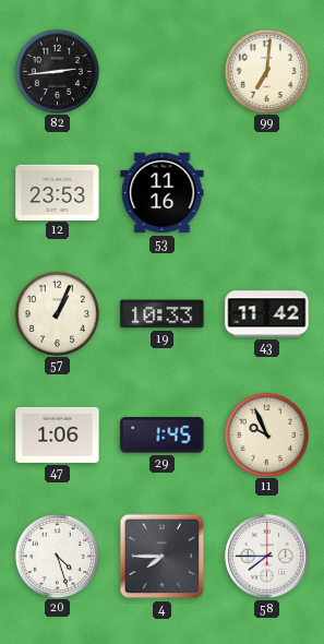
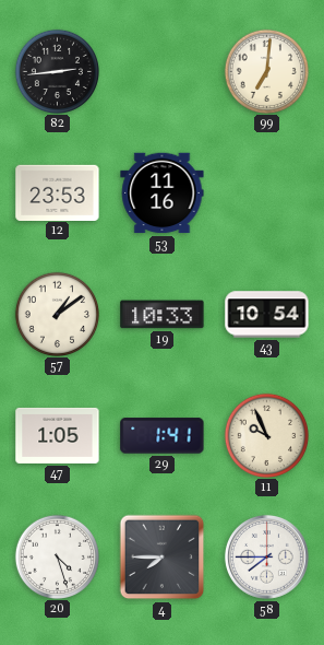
57: 1:04 -> 1:09
43: 11:42 -> 10:54
47: 1:06 -> 1:05
29: 1:45 -> 1:41
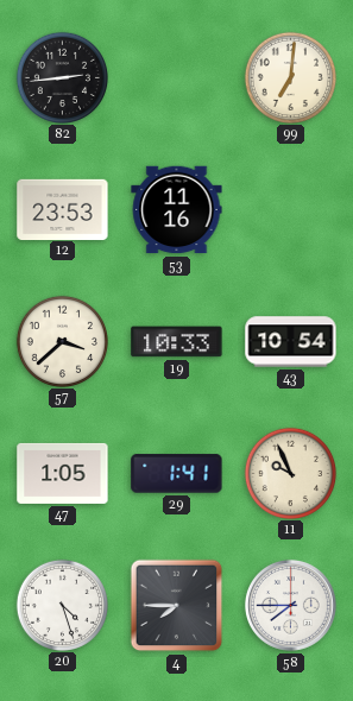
57: 1:09 -> 3:38
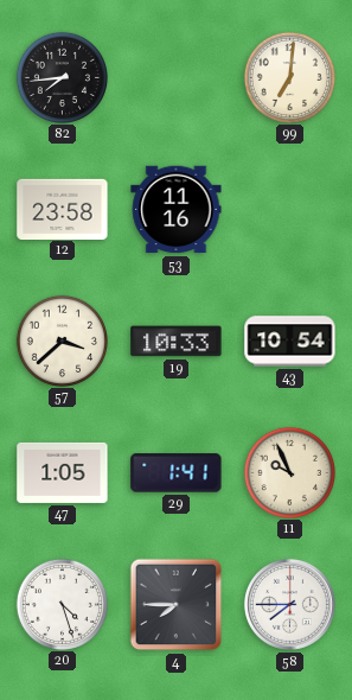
82: 2:44 -> 7:44
12: 23:53 -> 23:58
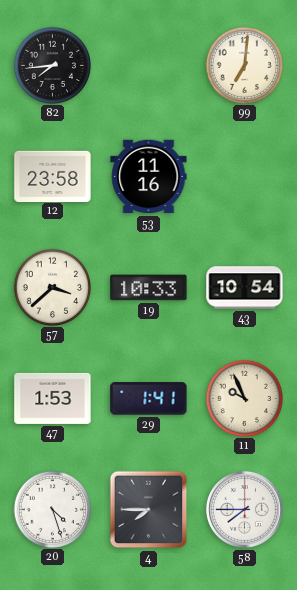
47: 1:05 -> 1:53
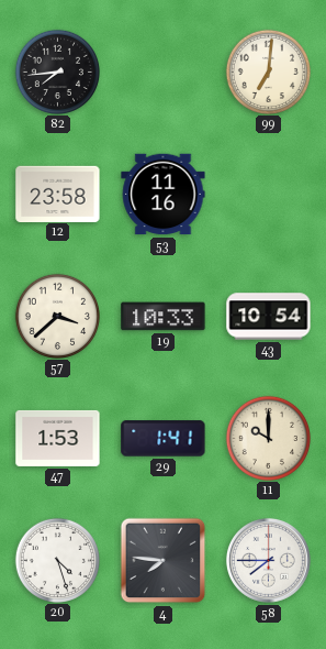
11: 9:56 -> 10:00
4: 7:45 -> 7:46
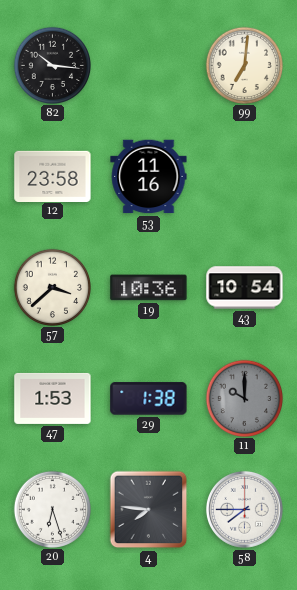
82: 7:44 -> 10:16
19: 10:33 -> 10:36
29: 1:41 -> 1:38
11 dial: cream -> grey
20: 4:27 -> 6:27
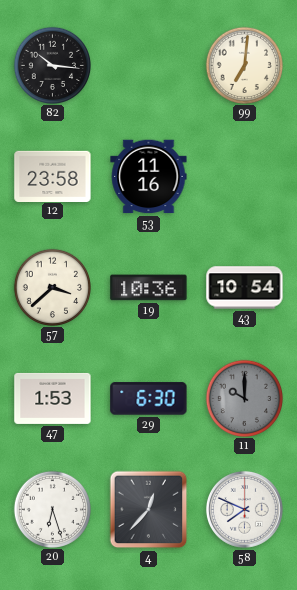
29: 1:38 -> 6:30
4: 7:46 -> 12:37
58: 7:45 -> 7:49
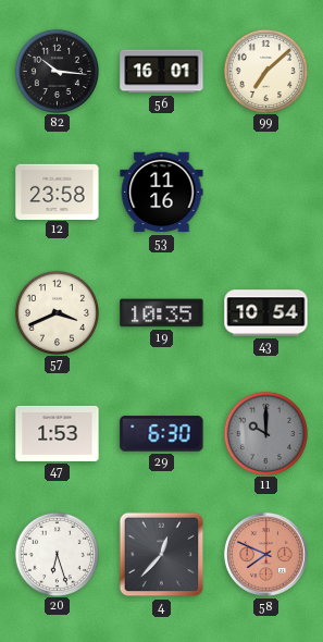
56: none -> 16:01
99: 7:01 -> 7:08
57: 3:38 -> 3:41
19: 10:36 -> 10:35
58 dial: white -> salmon
